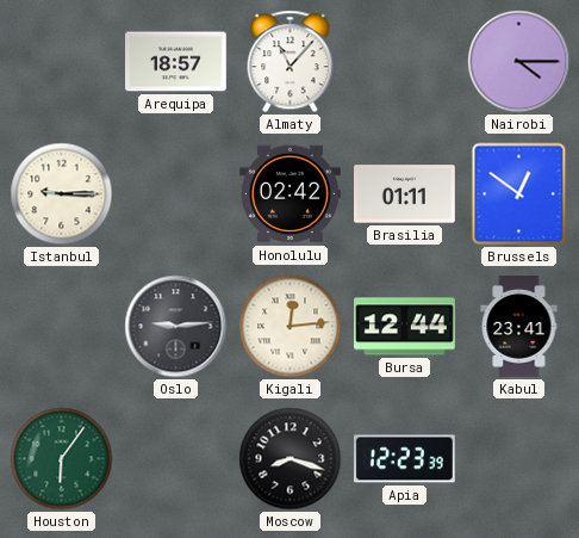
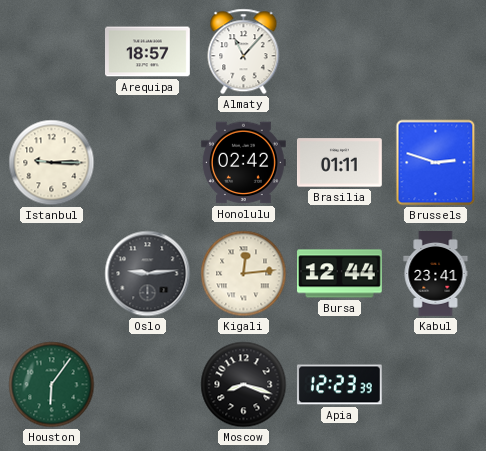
Nairobi: 4:15 -> none
Brussels: 12:51 -> 2:48
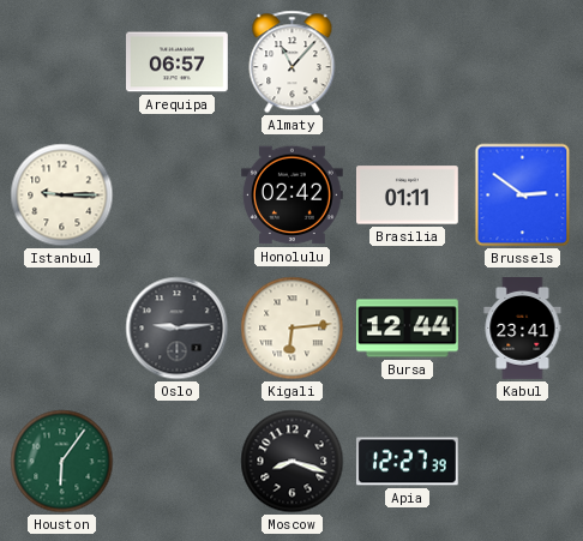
Arequipa: 18:57 -> 06:57
Brussels: 2:48 -> 2:51
Kigali: 12:14 -> 6:14
Apia: 12:23 -> 12:27
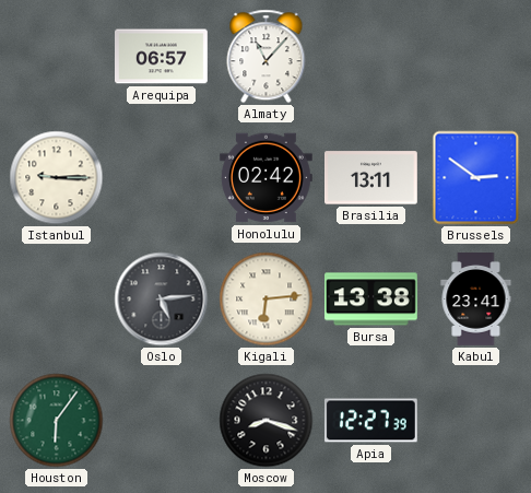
Brasilia: 01:11 -> 13:11
Oslo: 9:14 -> 5:14
Bursa: 12:44 -> 13:38
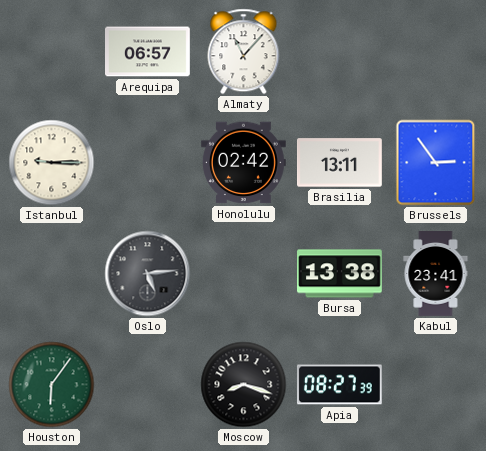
Brussels: 2:51 -> 2:54
Kigali: 6:14 -> none
Apia: 12:27 -> 08:27
